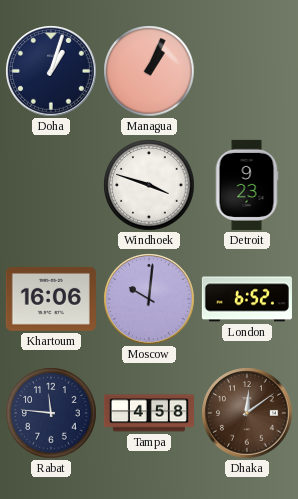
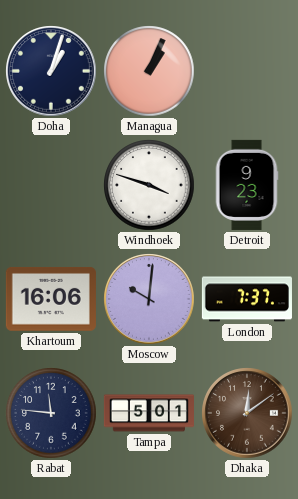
London: 6:52 -> 7:37
Tampa: 4:58 -> 5:01
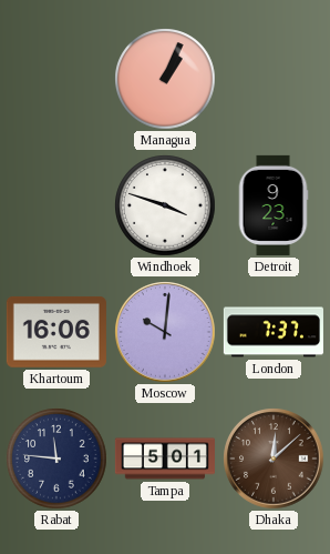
Doha: 1:03 -> none
Dhaka: 12:09 -> 12:08
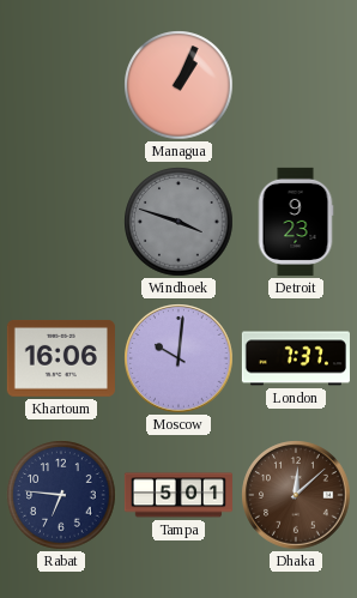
Windhoek dial: white -> grey
Rabat: 11:46 -> 6:46
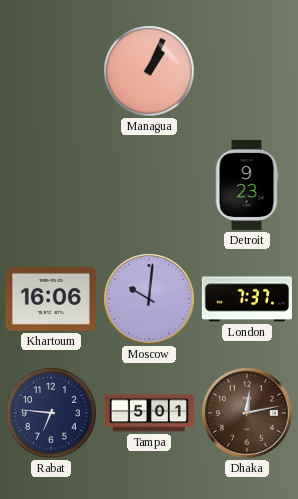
Windhoek: 3:48 -> none
Dhaka: 12:08 -> 12:13
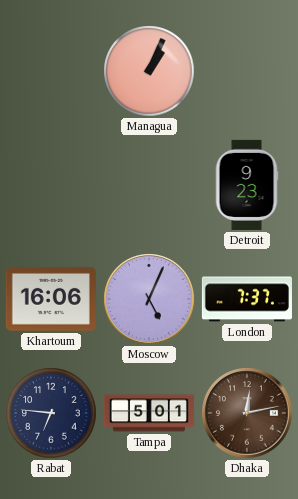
Moscow: 10:01 -> 5:04
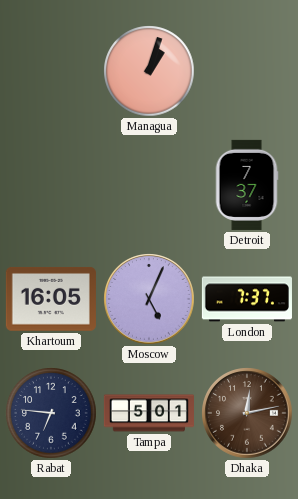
Managua: 1:04 -> 1:03
Detroit: 9:23 -> 7:37
Khartoum: 16:06 -> 16:05
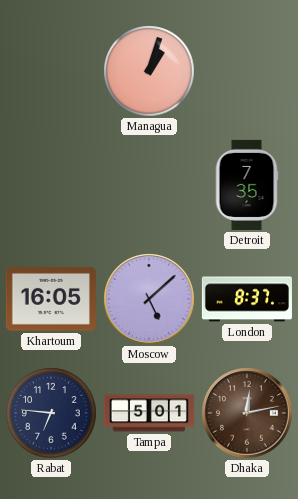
Detroit: 7:37 -> 7:35
Moscow: 5:04 -> 5:08
London: 7:37 -> 8:37
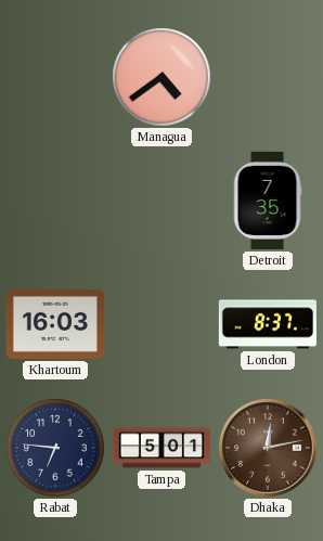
Managua: 1:03 -> 4:39
Khartoum: 16:05 -> 16:03
Moscow: 5:08 -> none
